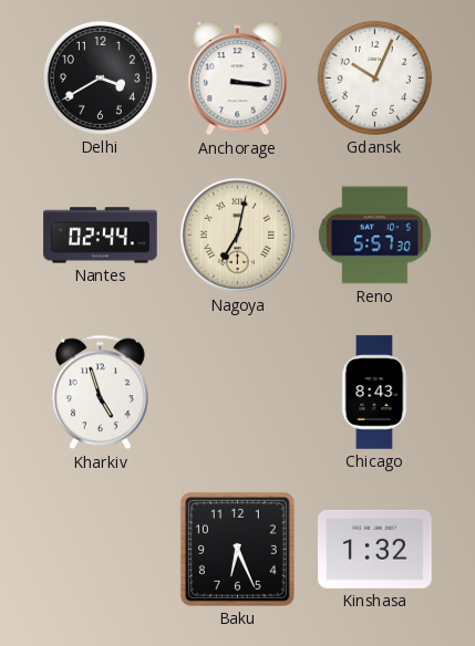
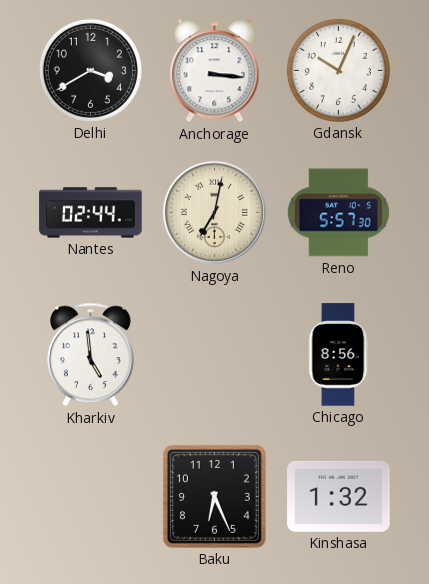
Kharkiv: 4:57 -> 4:59
Chicago: 8:43 -> 8:56
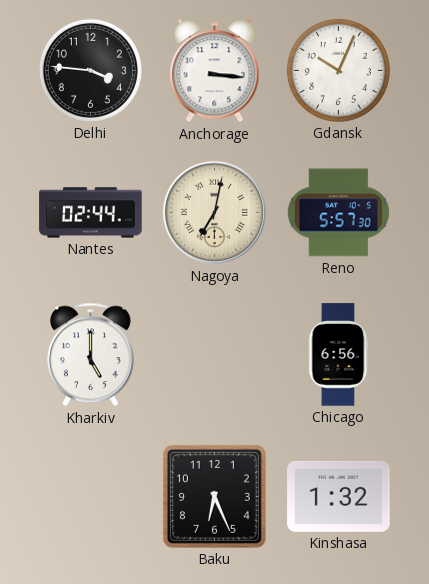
Delhi: 3:40 -> 3:46
Kharkiv: 4:59 -> 5:00
Chicago: 8:56 -> 6:56
